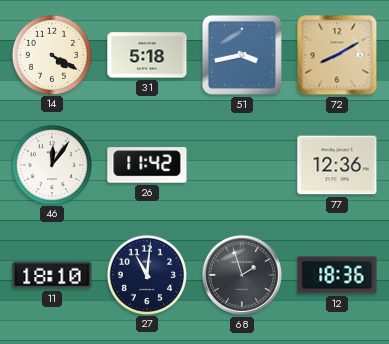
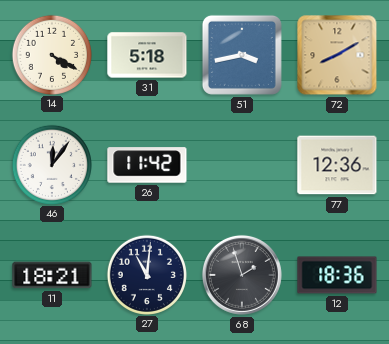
11: 18:10 -> 18:21
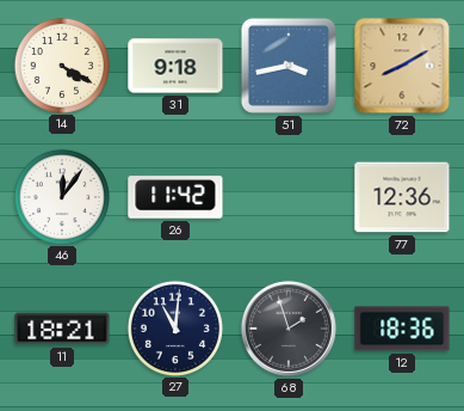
31: 5:18 -> 9:18
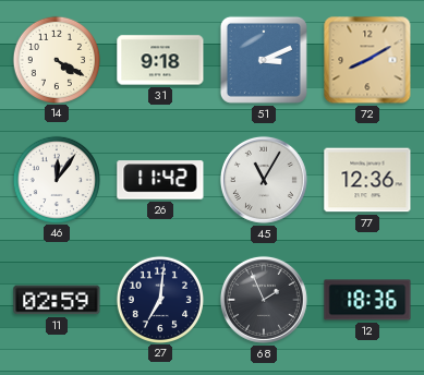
51: 3:43 -> 3:11
45: none -> 11:05
11: 18:21 -> 02:59
27: 11:01 -> 7:01
68: 1:57 -> 1:56
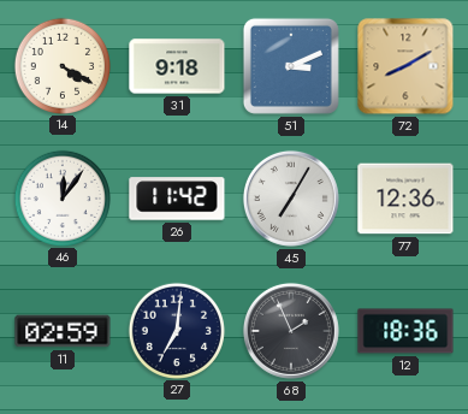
45: 11:05 -> 7:05
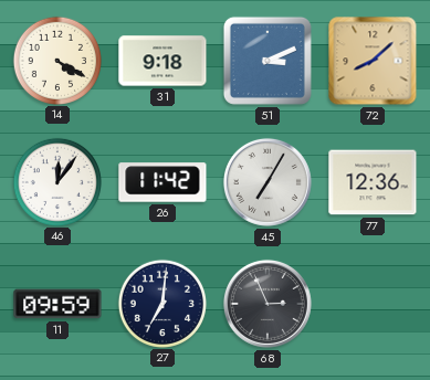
72: 8:10 -> 8:08
11: 02:59 -> 09:59
68: 1:56 -> 2:56
12: 18:36 -> none
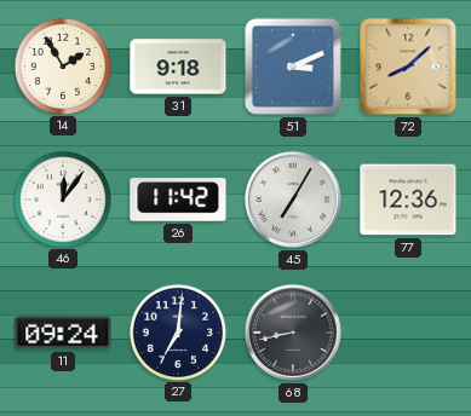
14: 4:20 -> 1:55
11: 09:59 -> 09:24
68: 2:56 -> 8:43
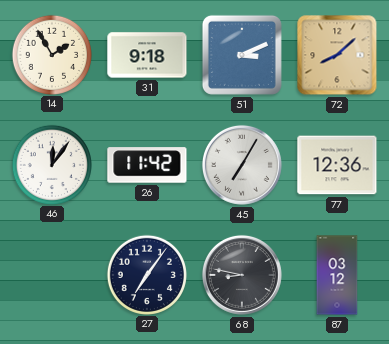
11: 09:24 -> none
27: 7:01 -> 7:06
68: 8:43 -> 8:47
87: none -> 03:12
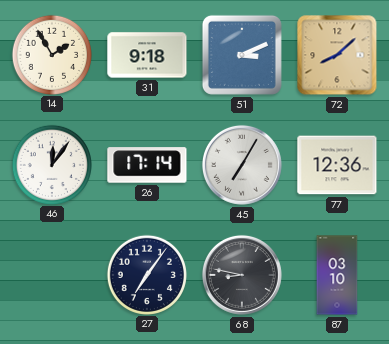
26: 11:42 -> 17:14
87: 03:12 -> 03:10
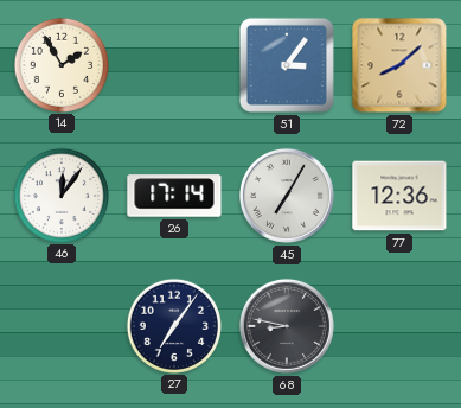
31: 9:18 -> none
51: 3:11 -> 3:06
87: 03:10 -> none
